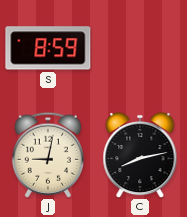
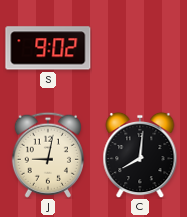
S: 8:59 -> 9:02
C: 8:13 -> 8:01
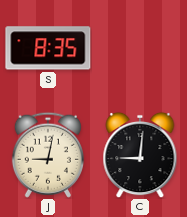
S: 9:02 -> 8:35
C: 8:01 -> 9:01
